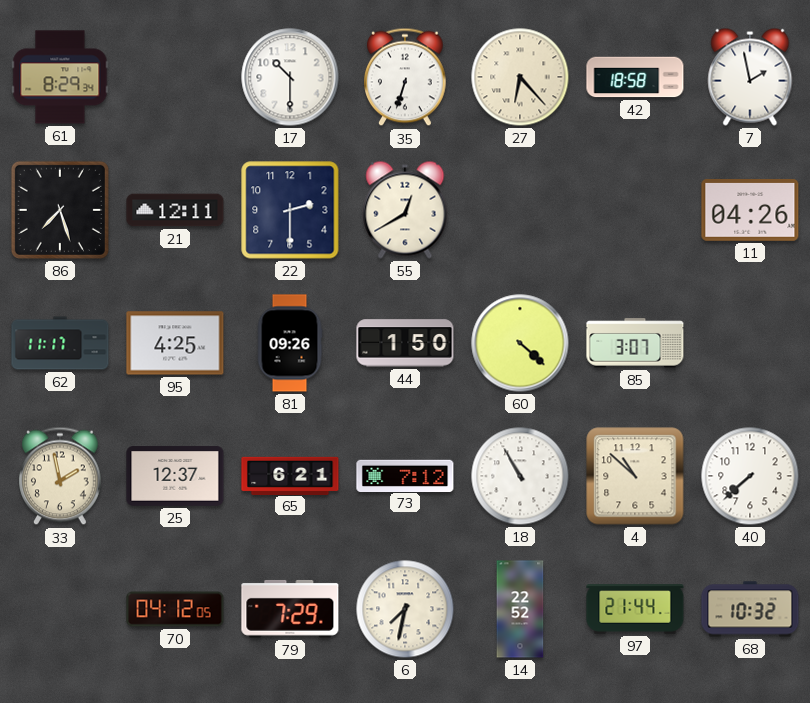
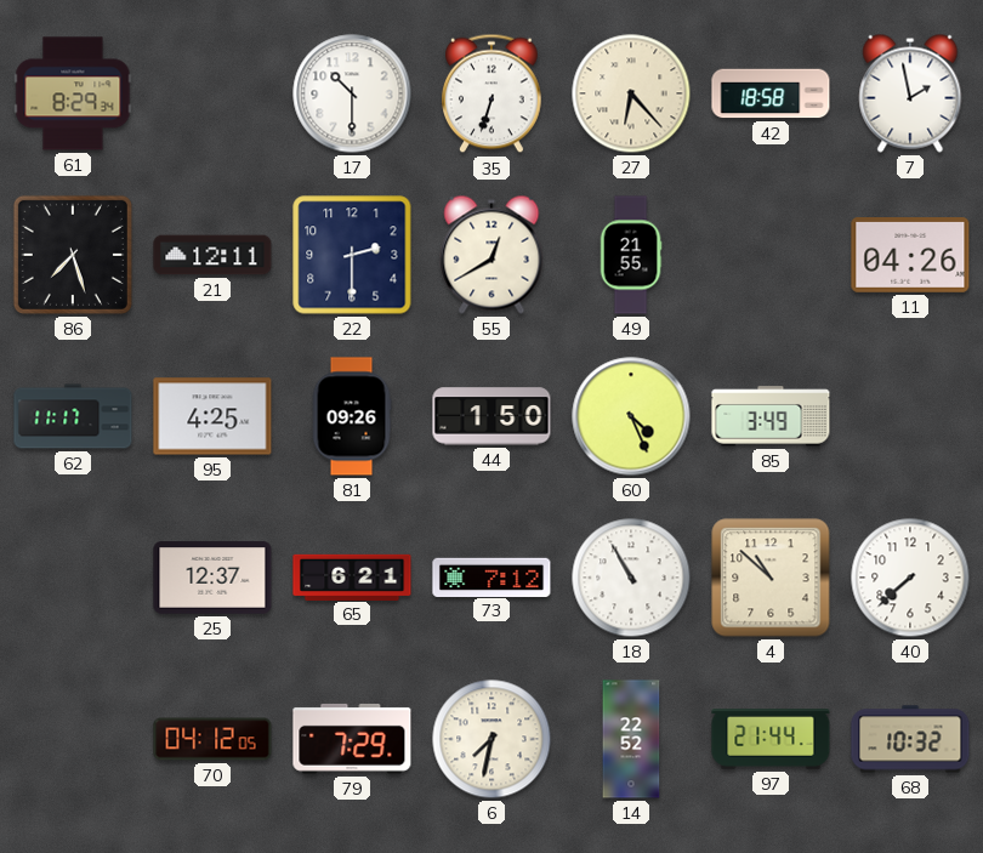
49: none -> 21:55
60: 4:22 -> 4:26
85: 3:07 -> 3:49
33: 1:58 -> none
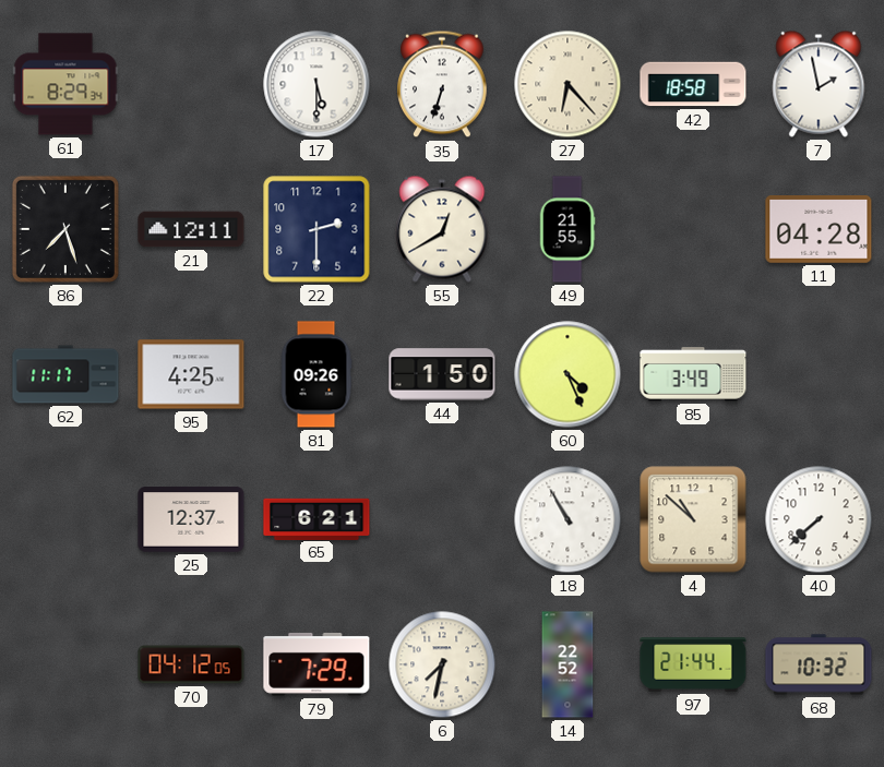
17: 10:30 -> 5:30
11: 04:26 -> 04:28
73: 7:12 -> none
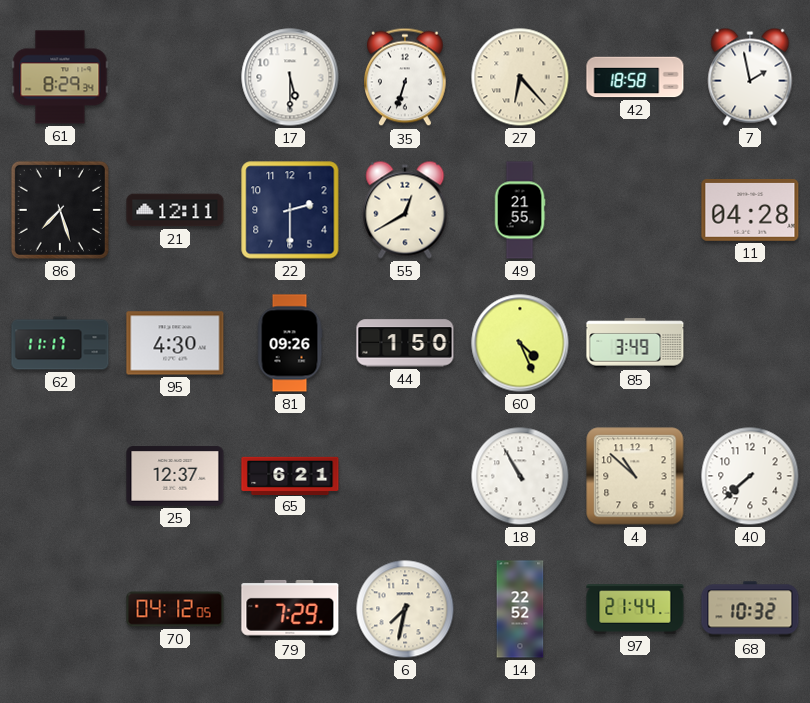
95: 4:25 -> 4:30
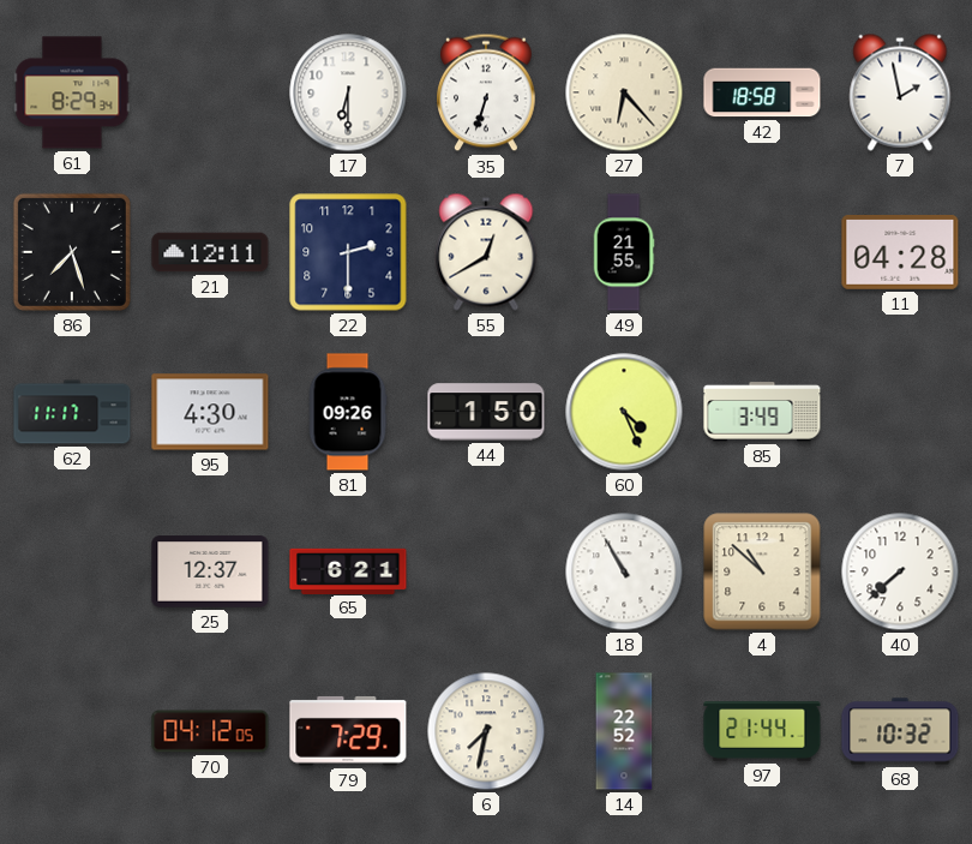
17: 5:30 -> 6:30
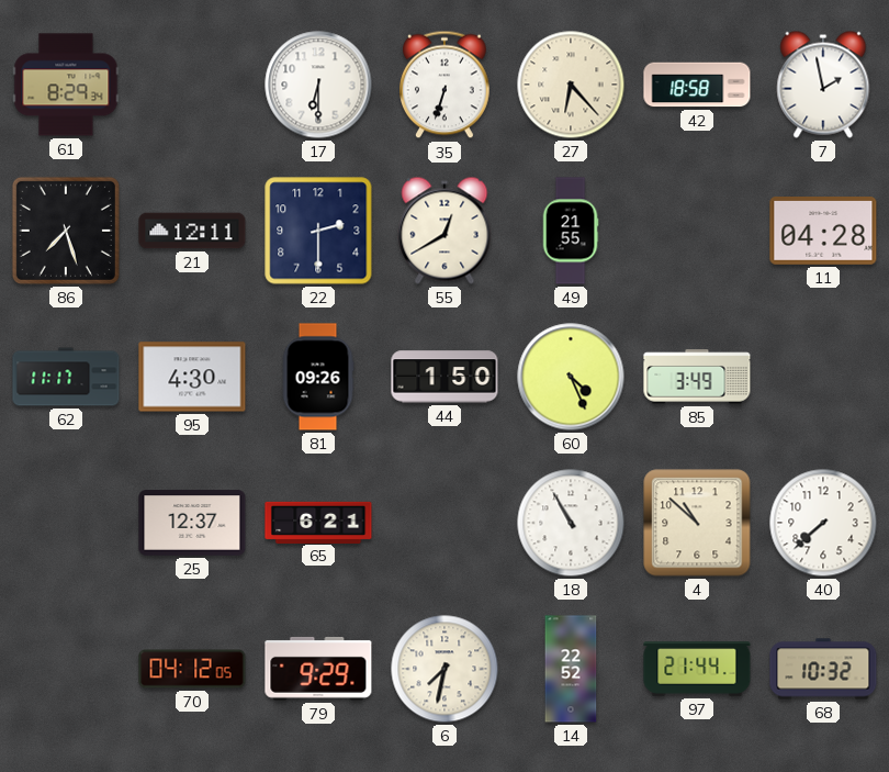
79: 7:29 -> 9:29
